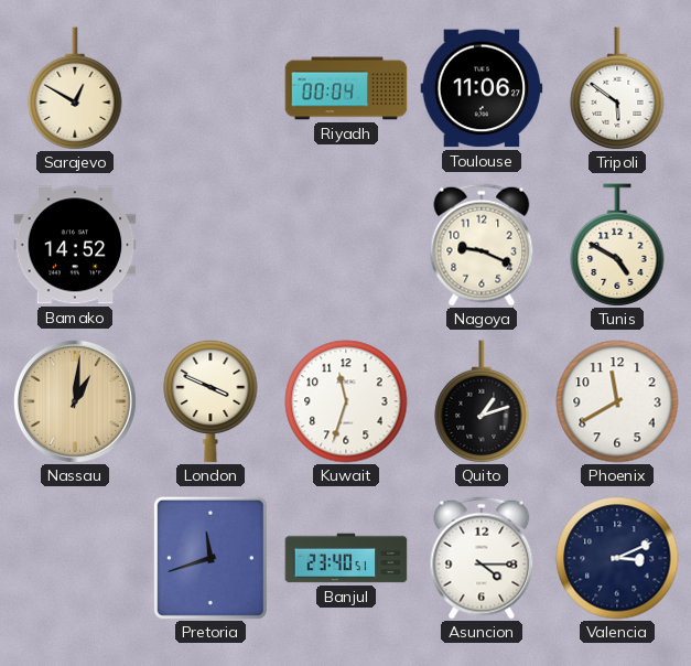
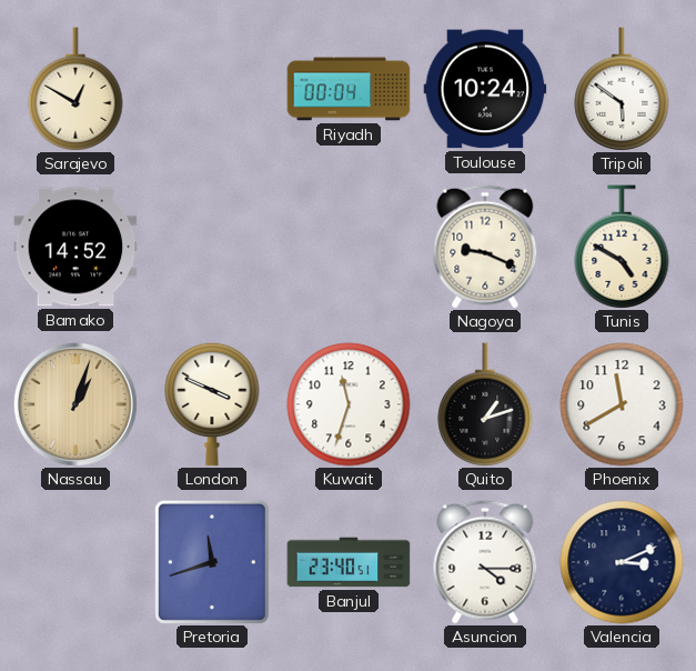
Toulouse: 11:06 -> 10:24
Nassau: 1:01 -> 1:03
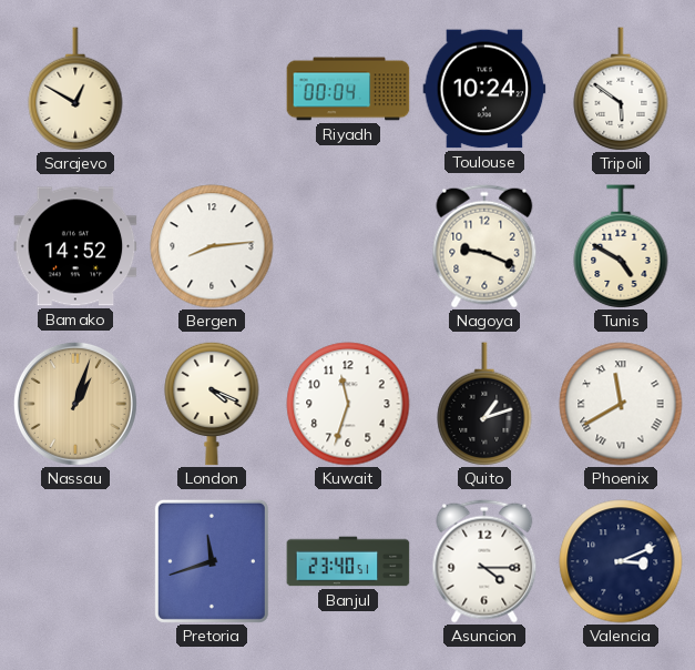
Bergen: none -> 8:14
London: 3:49 -> 4:19
Phoenix numerals: Arabic -> Roman
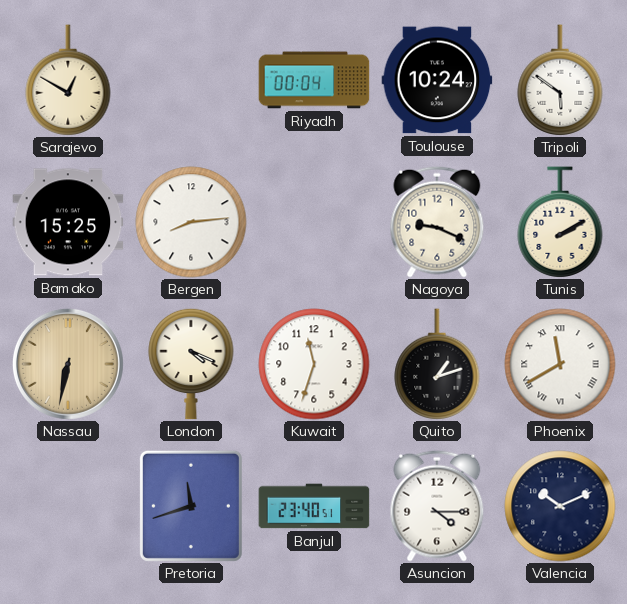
Bamako: 14:52 -> 15:25
Tunis: 4:50 -> 2:10
Nassau: 1:03 -> 6:32
Valencia: 3:11 -> 10:11
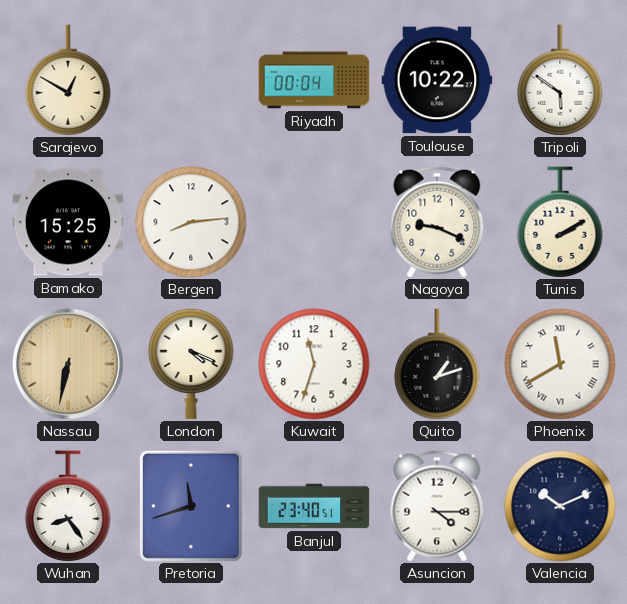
Toulouse: 10:24 -> 10:22
Wuhan: none -> 8:24
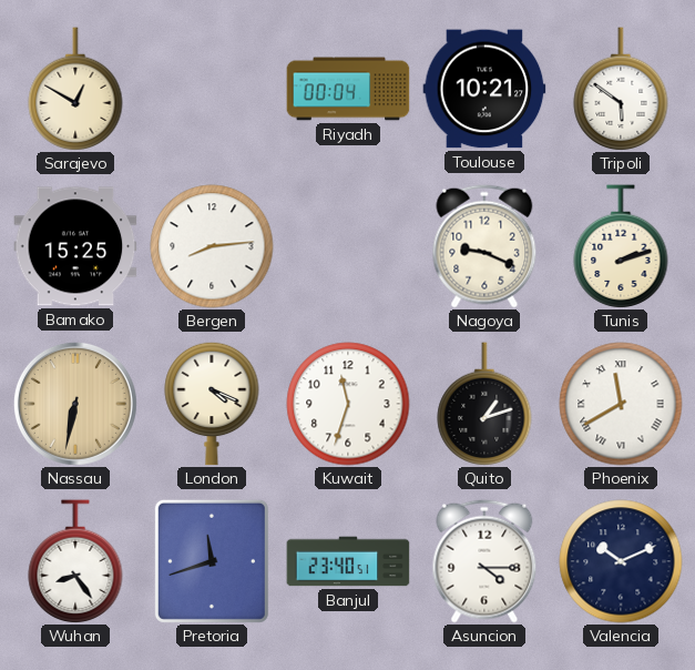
Toulouse: 10:22 -> 10:21
Tunis: 2:10 -> 2:12
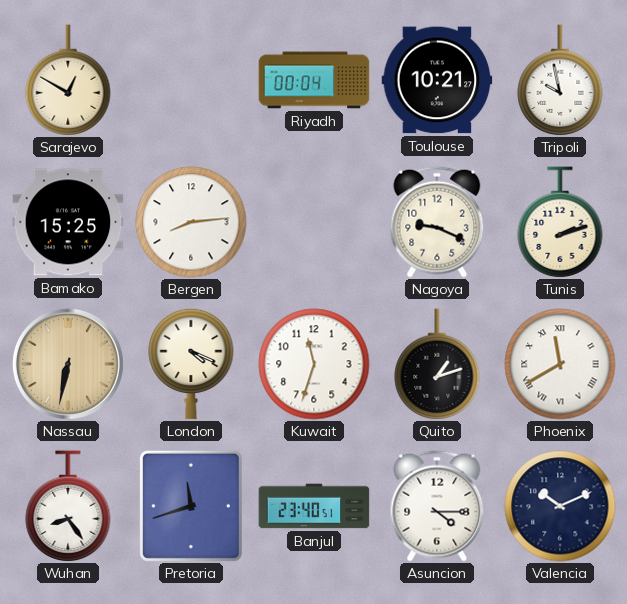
Tripoli: 5:51 -> 9:58
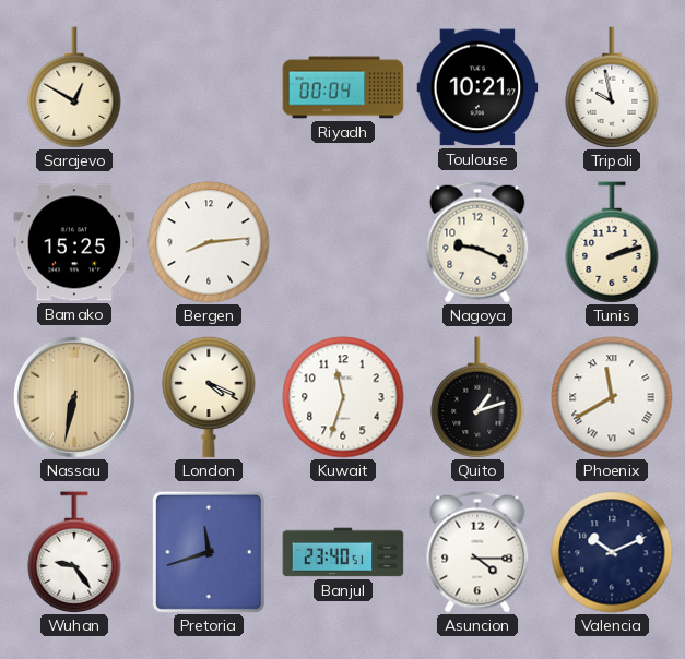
Wuhan: 8:24 -> 9:24
